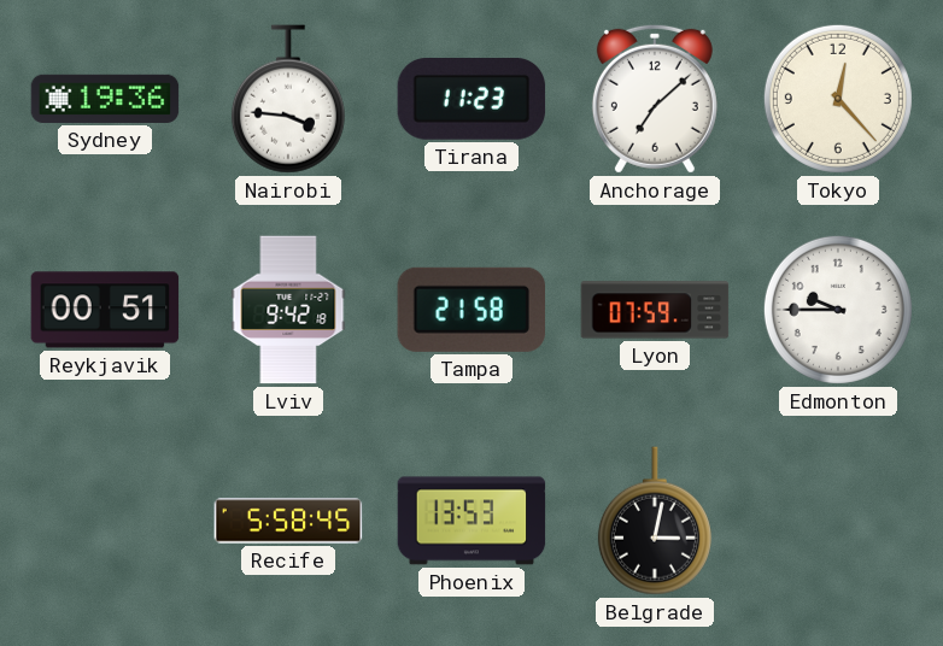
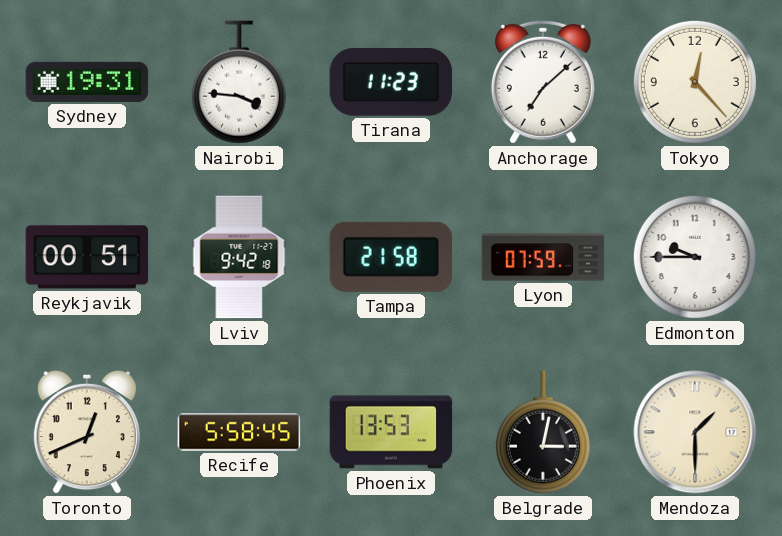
Sydney: 19:36 -> 19:31
Toronto: none -> 12:41
Mendoza: none -> 1:30
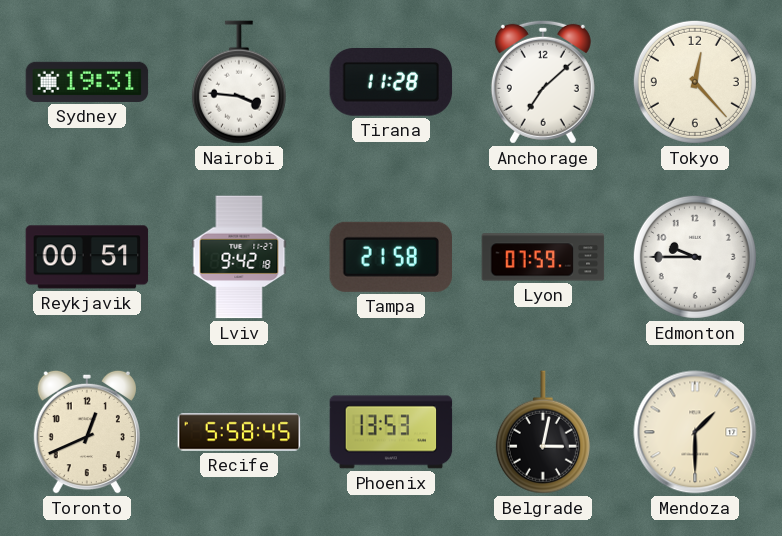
Tirana: 11:23 -> 11:28
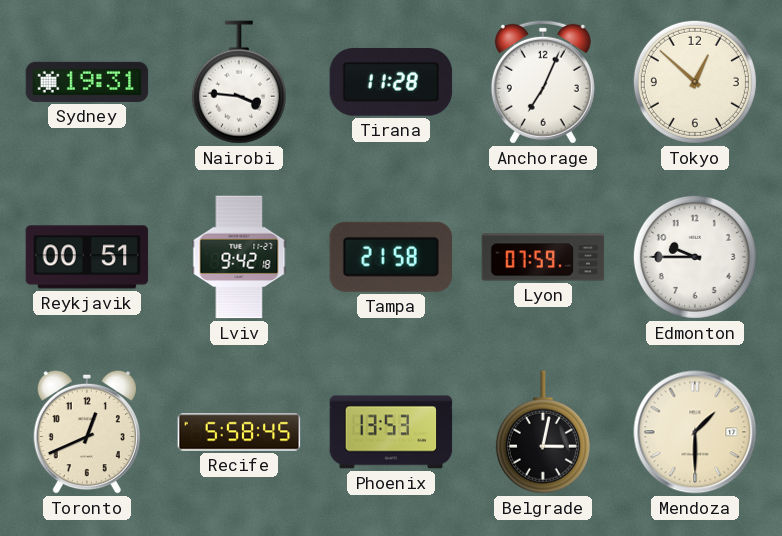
Anchorage: 7:08 -> 7:04
Tokyo: 12:23 -> 12:52
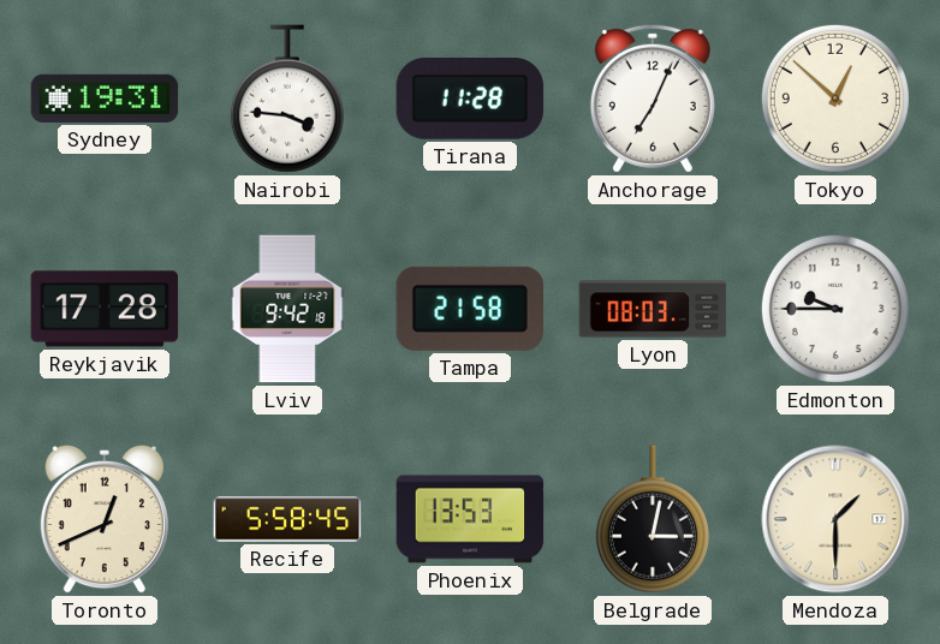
Reykjavik: 00:51 -> 17:28
Lyon: 07:59 -> 08:03
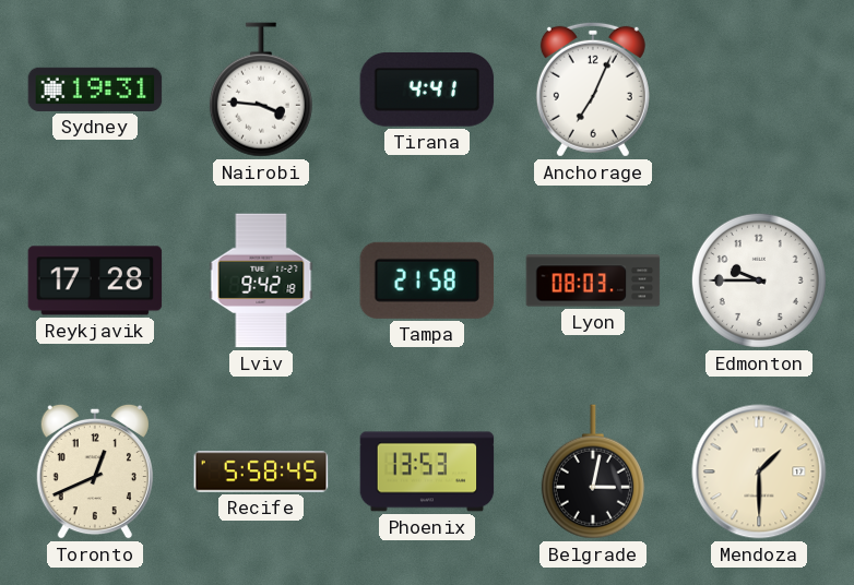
Tirana: 11:28 -> 4:41
Tokyo: 12:52 -> none
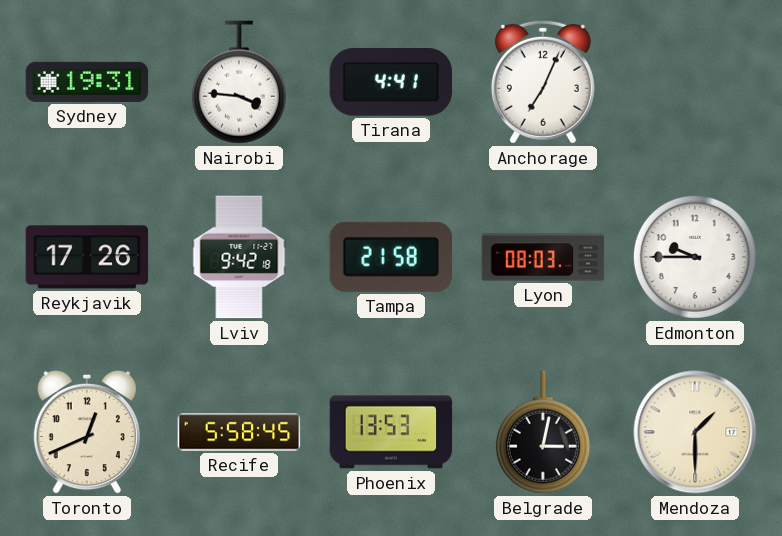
Reykjavik: 17:28 -> 17:26
